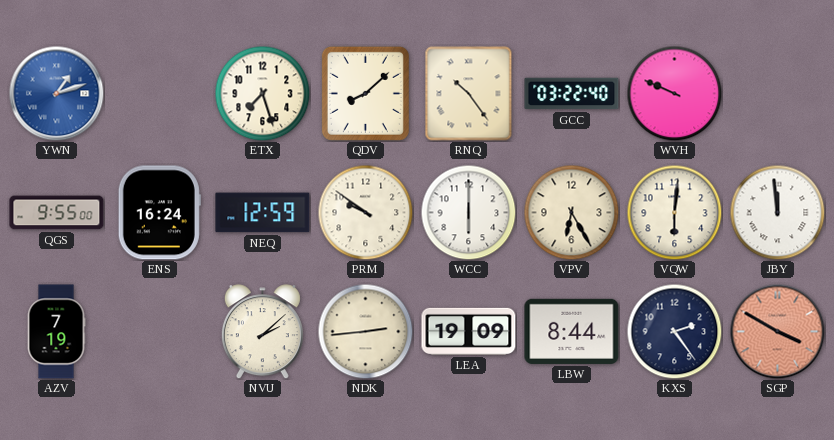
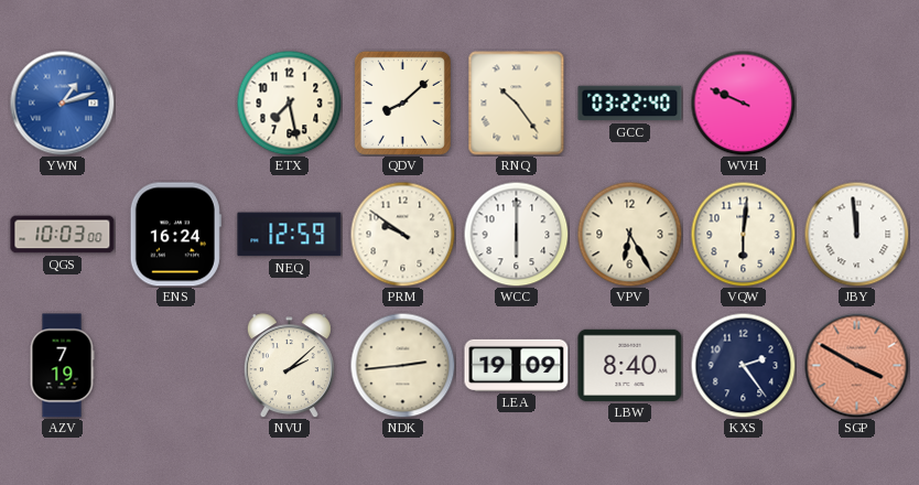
ETX: 7:27 -> 7:28
QGS: 9:55 -> 10:03
LBW: 8:44 -> 8:40
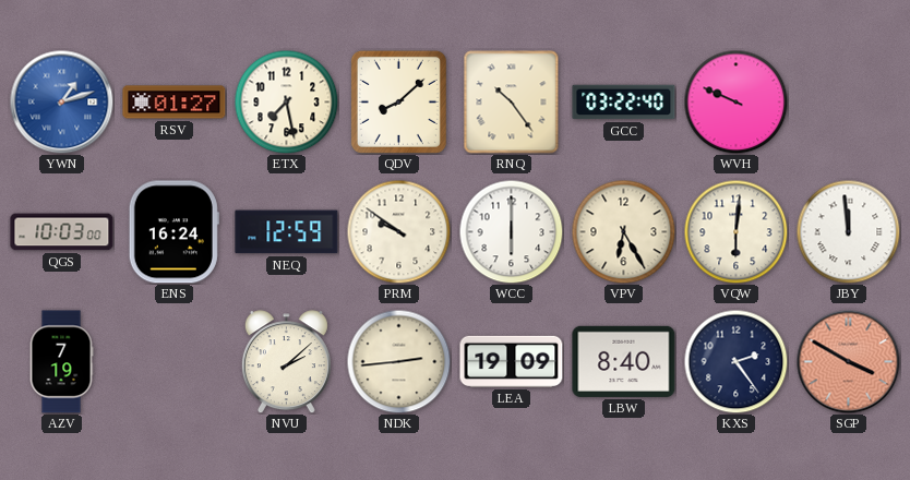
RSV: none -> 01:27
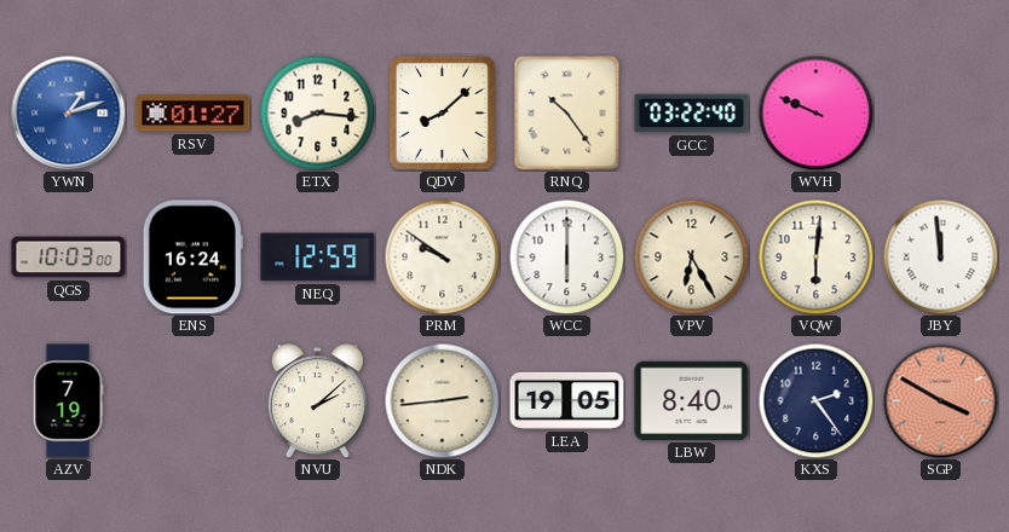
ETX: 7:28 -> 8:16
LEA: 19:09 -> 19:05
